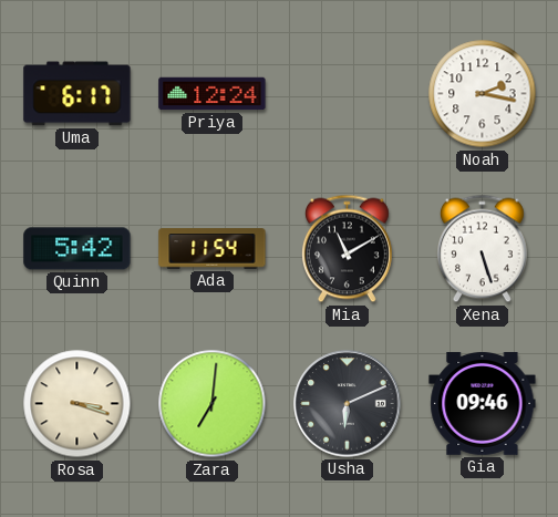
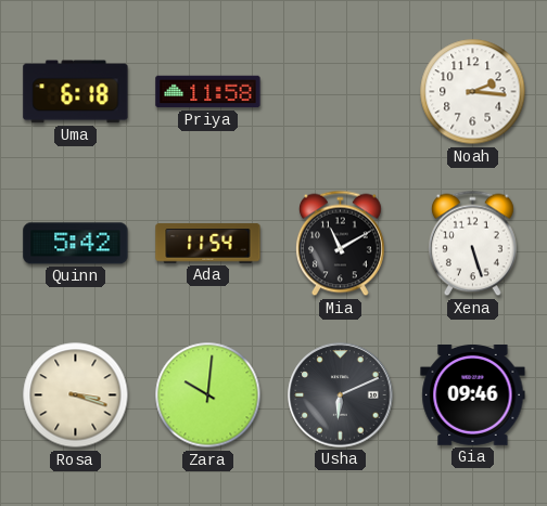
Uma: 6:17 -> 6:18
Priya: 12:24 -> 11:58
Noah: 2:17 -> 2:16
Zara: 7:01 -> 10:01
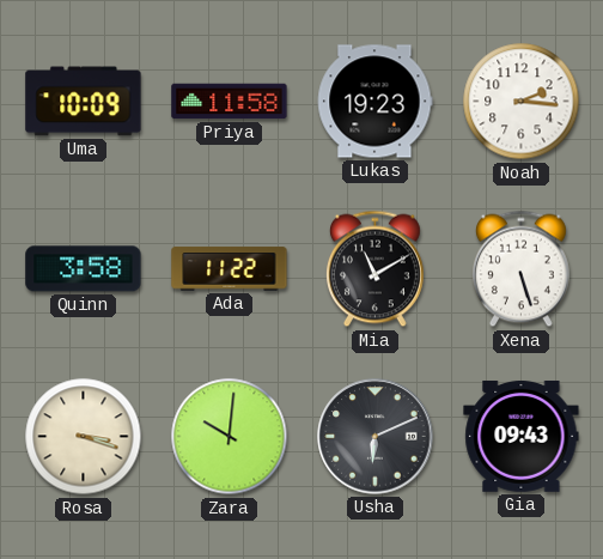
Uma: 6:18 -> 10:09
Lukas: none -> 19:23
Quinn: 5:42 -> 3:58
Ada: 11:54 -> 11:22
Gia: 09:46 -> 09:43
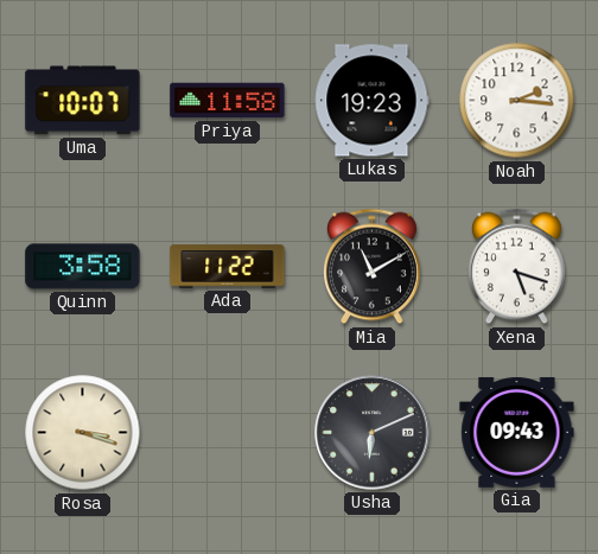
Uma: 10:09 -> 10:07
Xena: 5:27 -> 5:18
Zara: 10:01 -> none
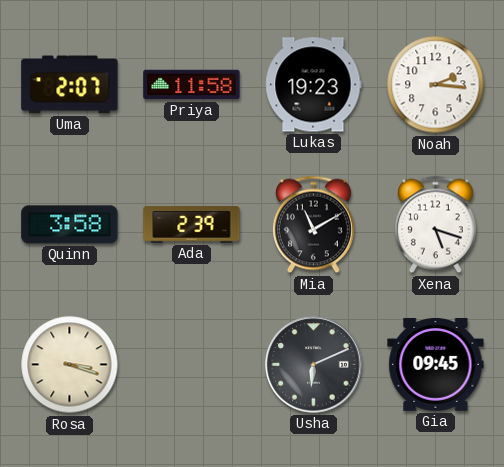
Uma: 10:07 -> 2:07
Ada: 11:22 -> 2:39
Gia: 09:43 -> 09:45
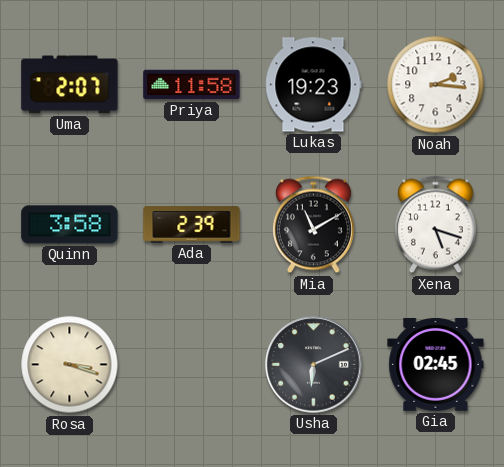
Gia: 09:45 -> 02:45
